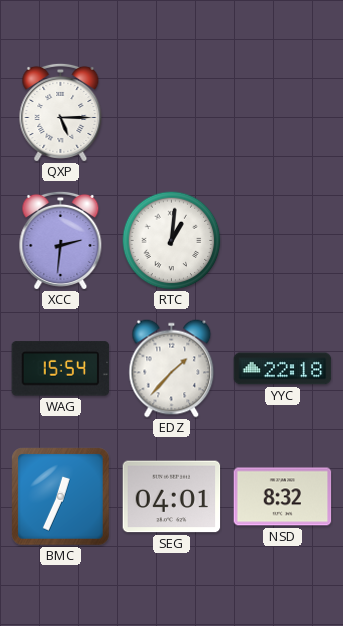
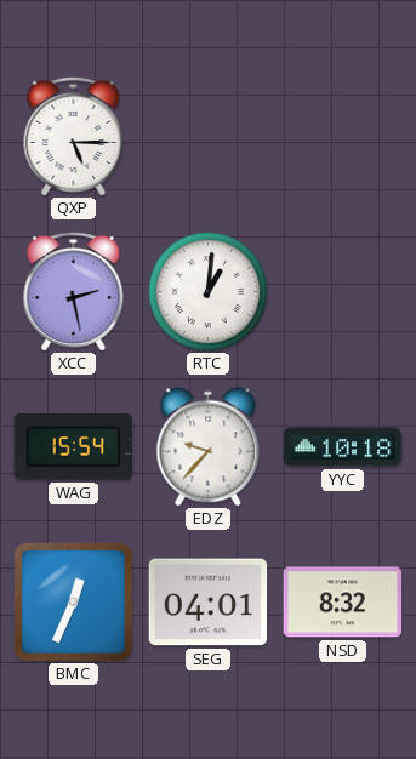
XCC: 2:31 -> 2:28
EDZ: 1:37 -> 9:37
YYC: 22:18 -> 10:18
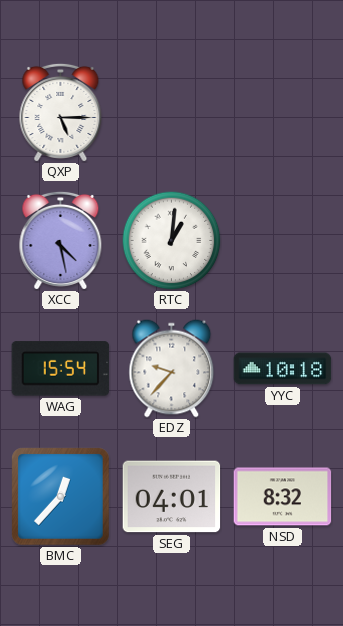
XCC: 2:28 -> 4:28
BMC: 12:34 -> 12:37
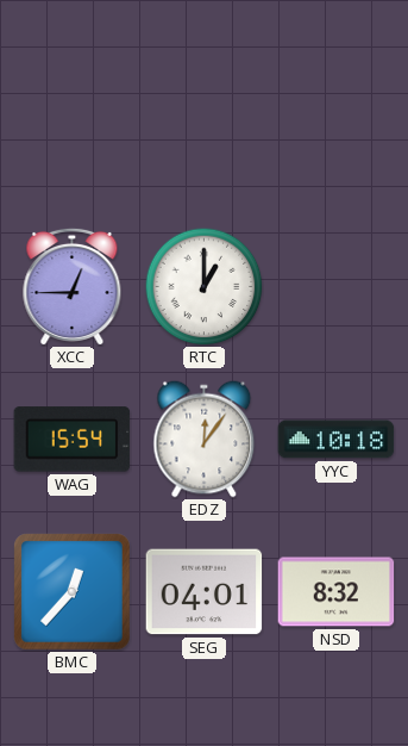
QXP: 5:15 -> none
XCC: 4:28 -> 12:45
RTC: 1:01 -> 1:00
EDZ: 9:37 -> 12:06
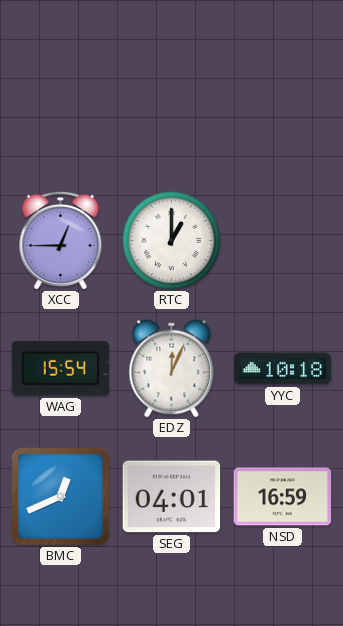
EDZ: 12:06 -> 12:04
BMC: 12:37 -> 12:41
NSD: 8:32 -> 16:59
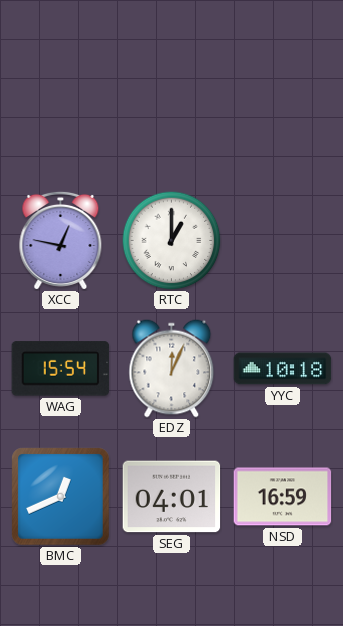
XCC: 12:45 -> 12:47
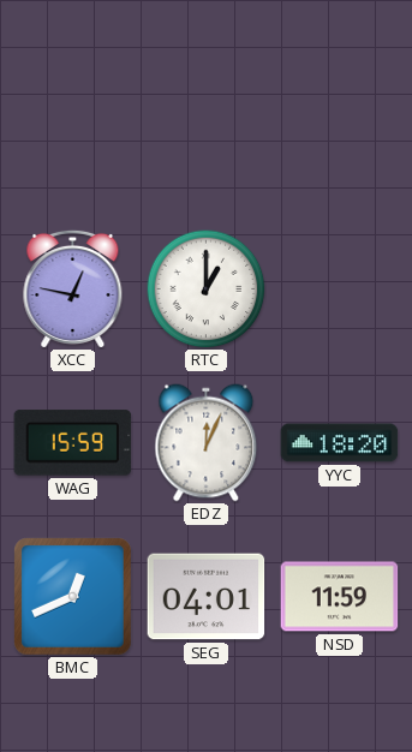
WAG: 15:54 -> 15:59
YYC: 10:18 -> 18:20
NSD: 16:59 -> 11:59
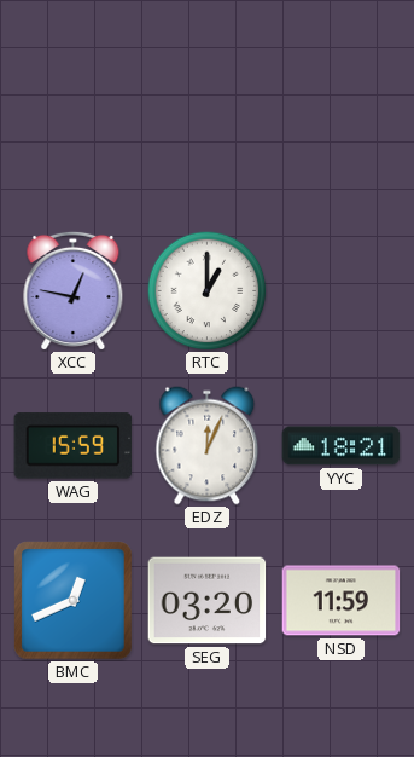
YYC: 18:20 -> 18:21
SEG: 04:01 -> 03:20
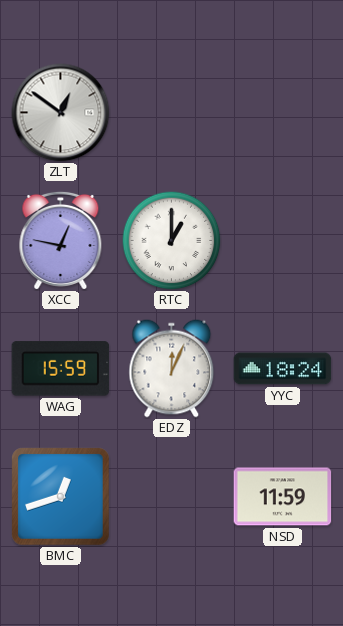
ZLT: none -> 12:51
YYC: 18:21 -> 18:24
BMC: 12:41 -> 12:42
SEG: 03:20 -> none
